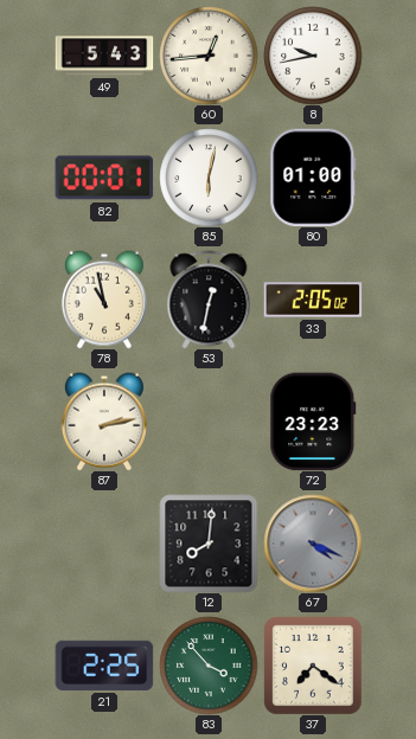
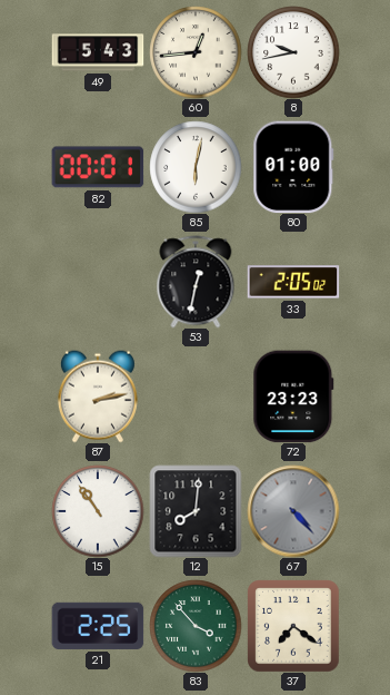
78: 10:58 -> none
15: none -> 10:54
67: 4:19 -> 4:23
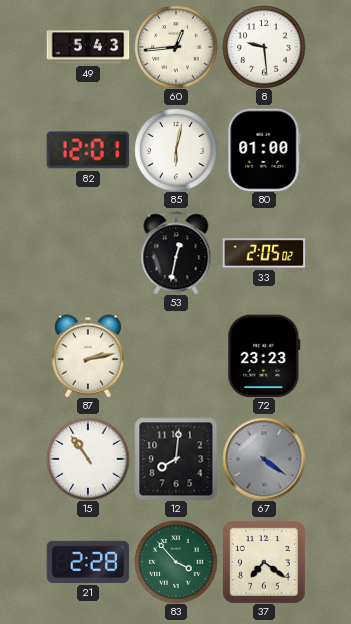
8: 9:43 -> 9:29
82: 00:01 -> 12:01
67: 4:23 -> 4:21
21: 2:25 -> 2:28
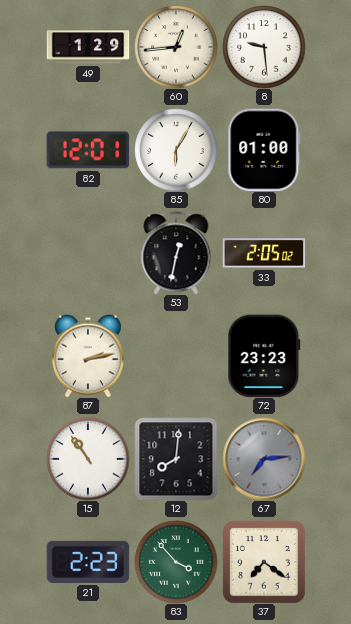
49: 5:43 -> 1:29
85: 6:02 -> 6:05
67: 4:21 -> 7:14
21: 2:28 -> 2:23
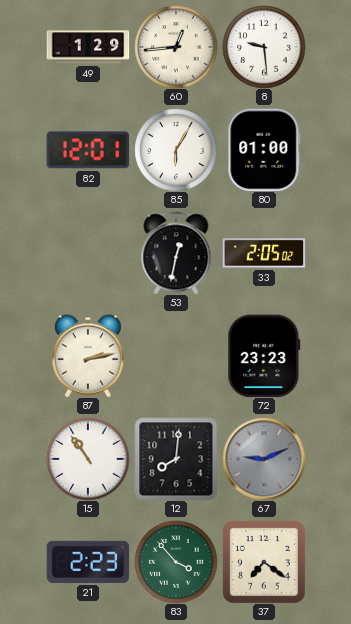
67: 7:14 -> 9:11
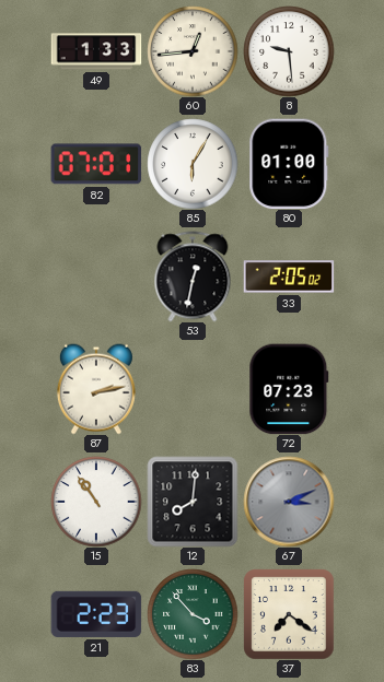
49: 1:29 -> 1:33
82: 12:01 -> 07:01
72: 23:23 -> 07:23
67: 9:11 -> 3:11
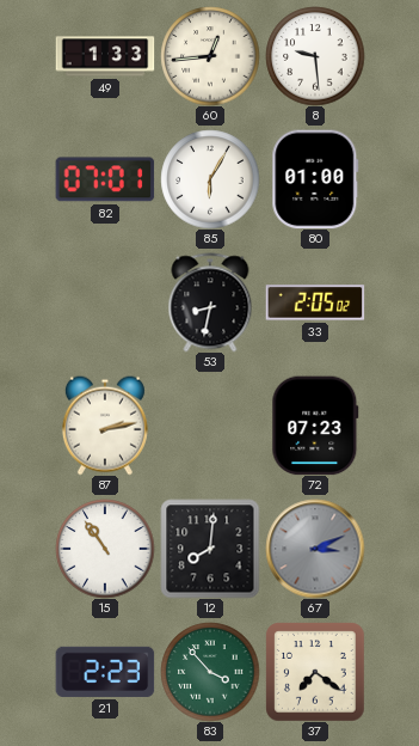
53: 12:32 -> 8:32
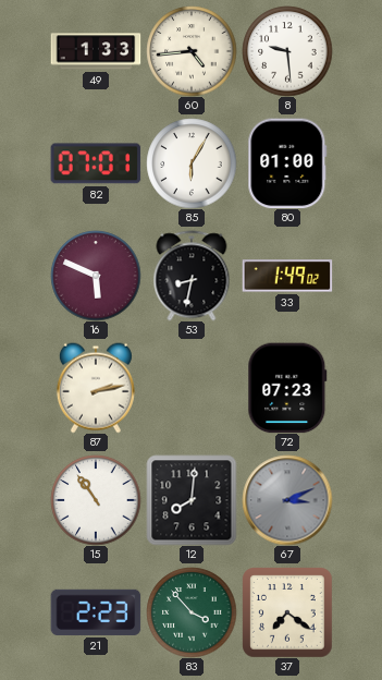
60: 12:44 -> 4:44
16: none -> 5:49
33: 2:05 -> 1:49
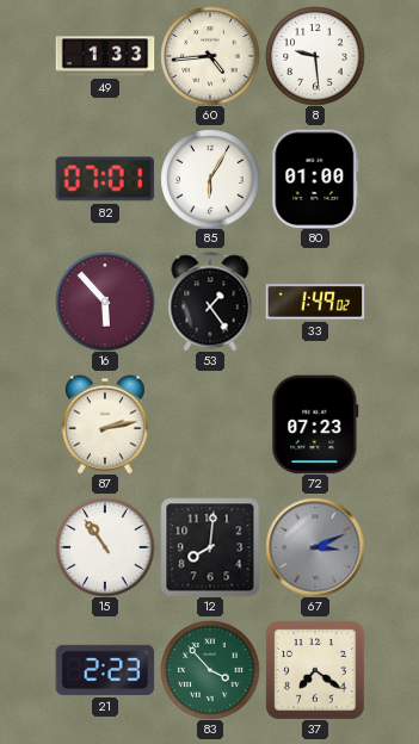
16: 5:49 -> 5:53
53: 8:32 -> 1:24
